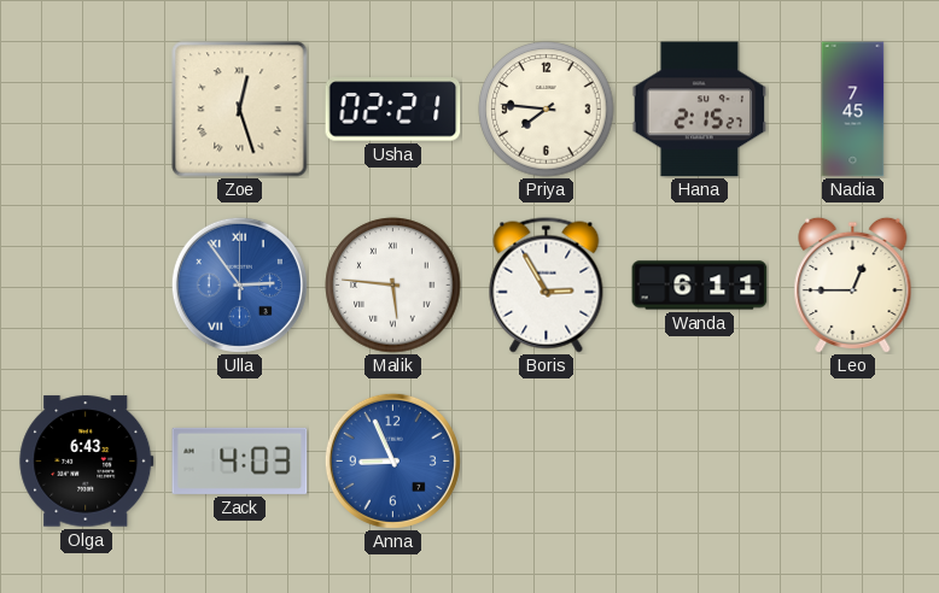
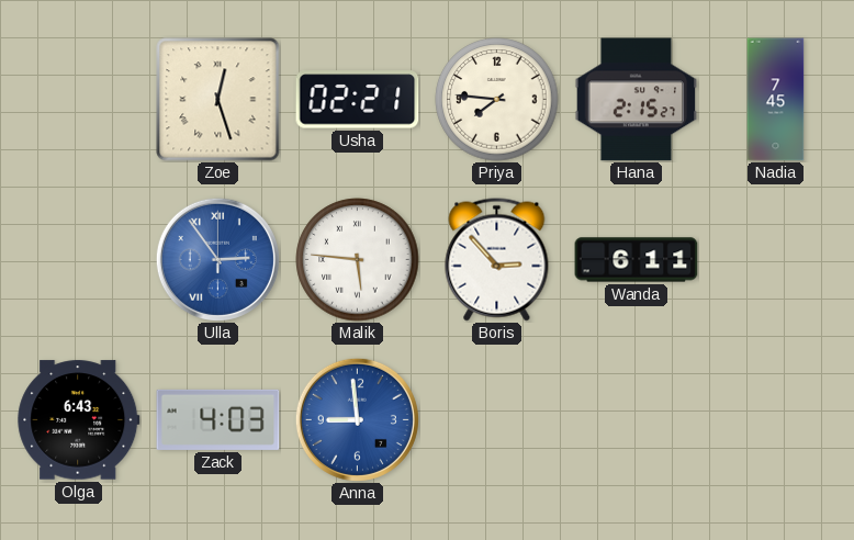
Boris: 2:55 -> 2:53
Leo: 12:45 -> none
Anna: 8:56 -> 8:59
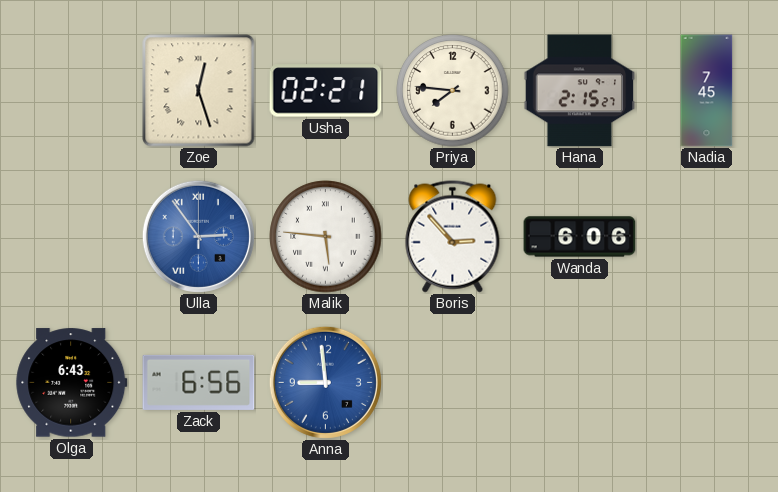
Wanda: 6:11 -> 6:06
Zack: 4:03 -> 6:56
